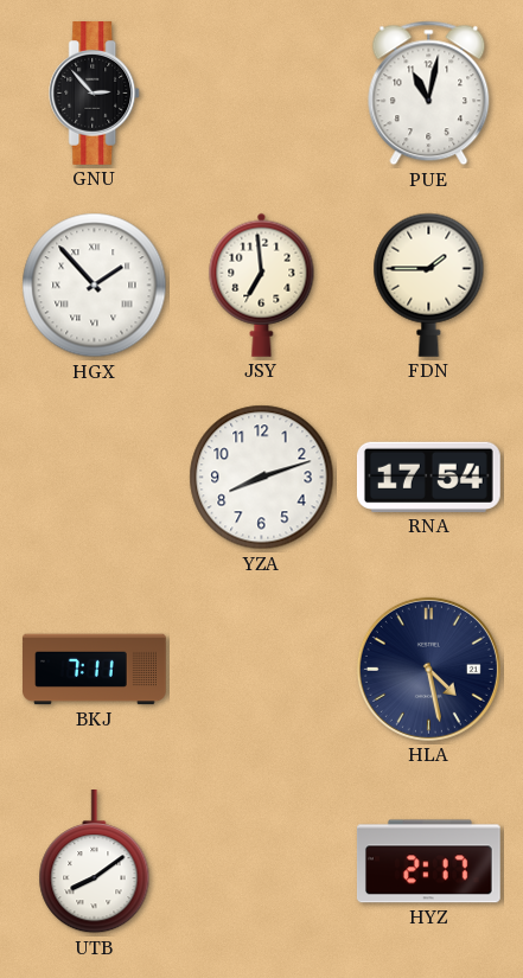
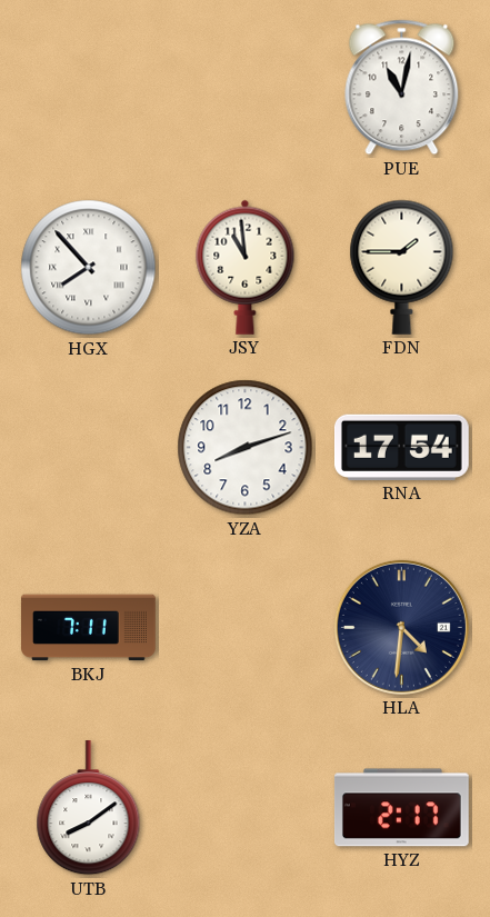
GNU: 2:53 -> none
HGX: 1:53 -> 7:53
JSY: 6:59 -> 10:59
HLA: 4:28 -> 4:31
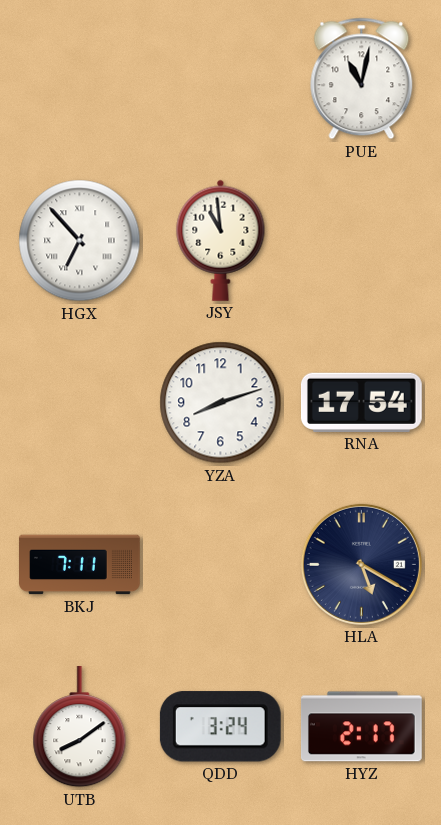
HGX: 7:53 -> 6:53
FDN: 1:45 -> none
HLA: 4:31 -> 5:20
QDD: none -> 3:24
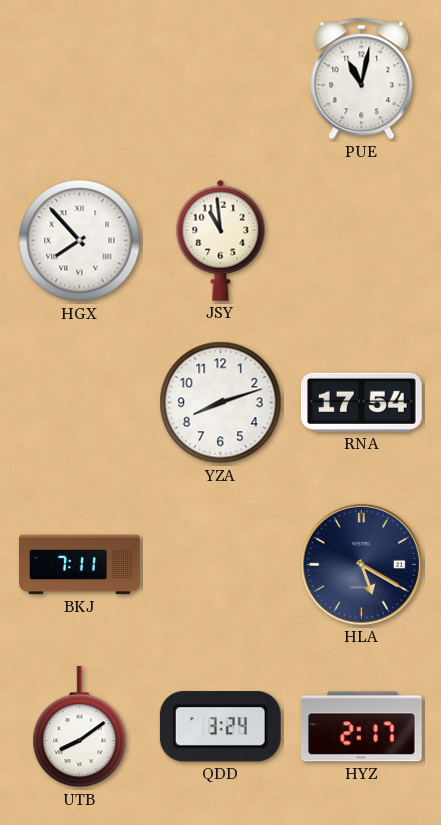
HGX: 6:53 -> 7:53
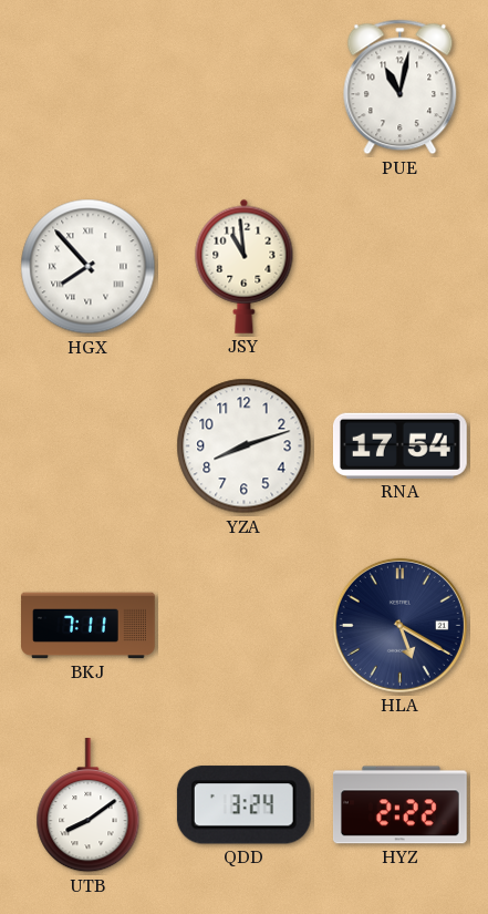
HYZ: 2:17 -> 2:22
